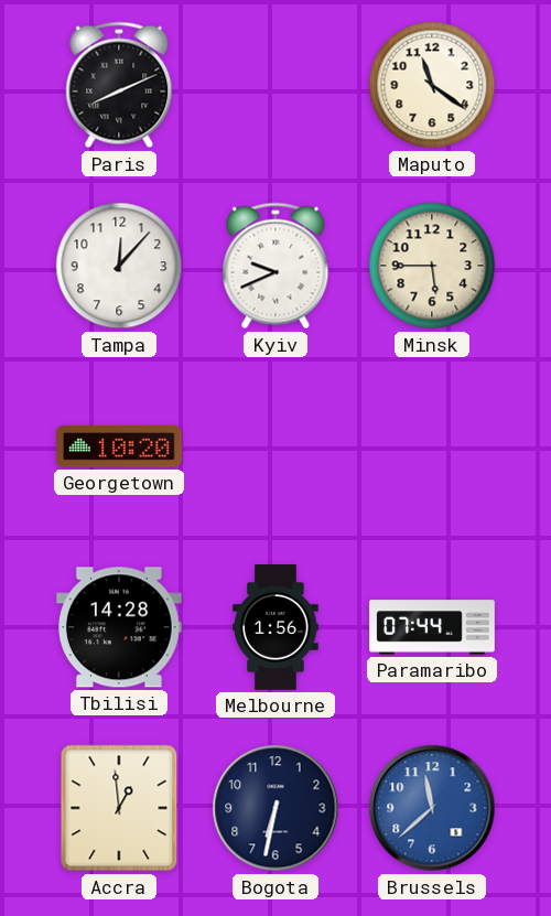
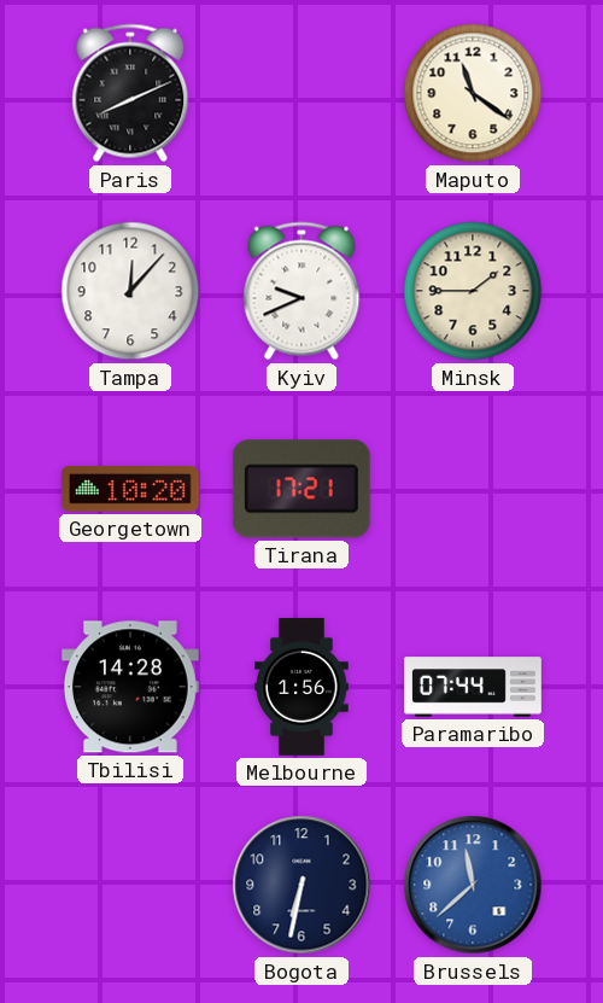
Minsk: 5:45 -> 1:45
Tirana: none -> 17:21
Accra: 12:59 -> none
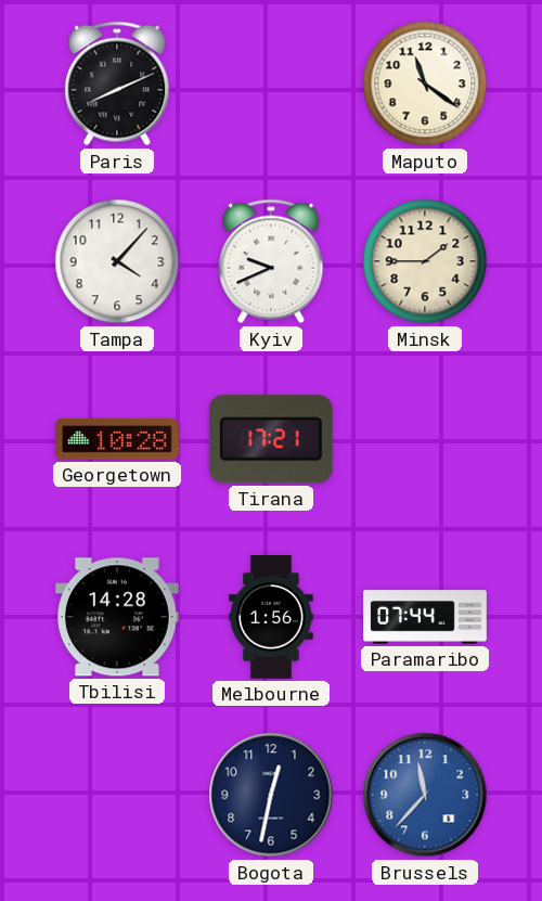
Tampa: 12:07 -> 4:07
Georgetown: 10:20 -> 10:28
Bogota: 6:32 -> 12:32
Brussels: 11:38 -> 11:37
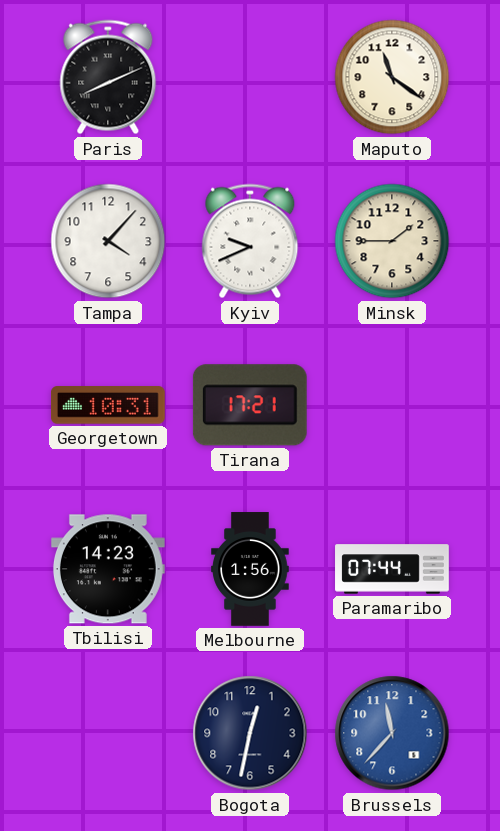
Georgetown: 10:28 -> 10:31
Tbilisi: 14:28 -> 14:23
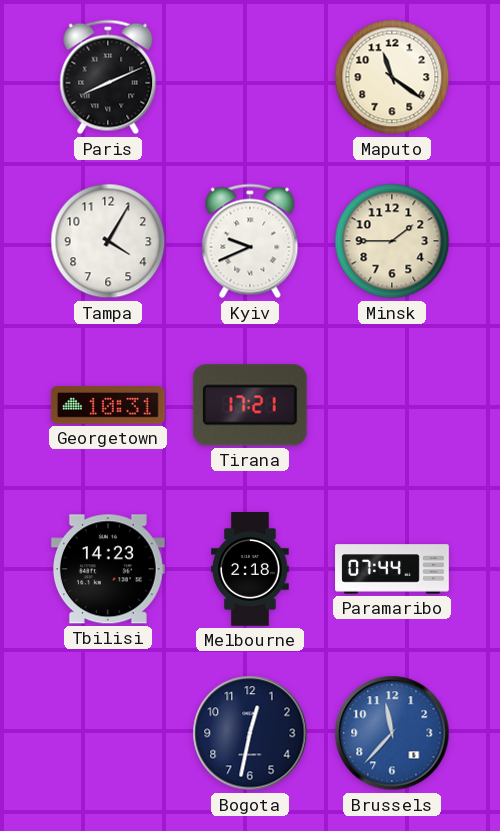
Tampa: 4:07 -> 4:05
Melbourne: 1:56 -> 2:18
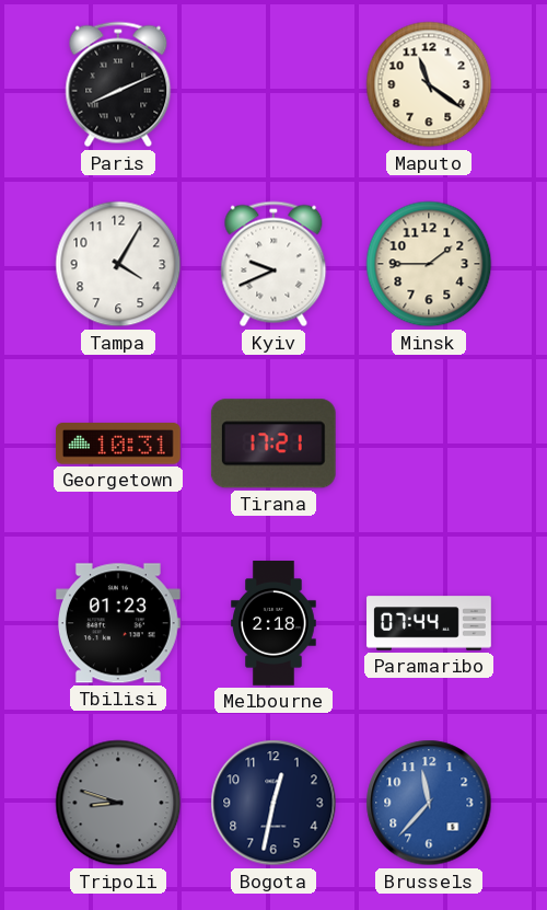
Tbilisi: 14:23 -> 01:23
Tripoli: none -> 8:48
